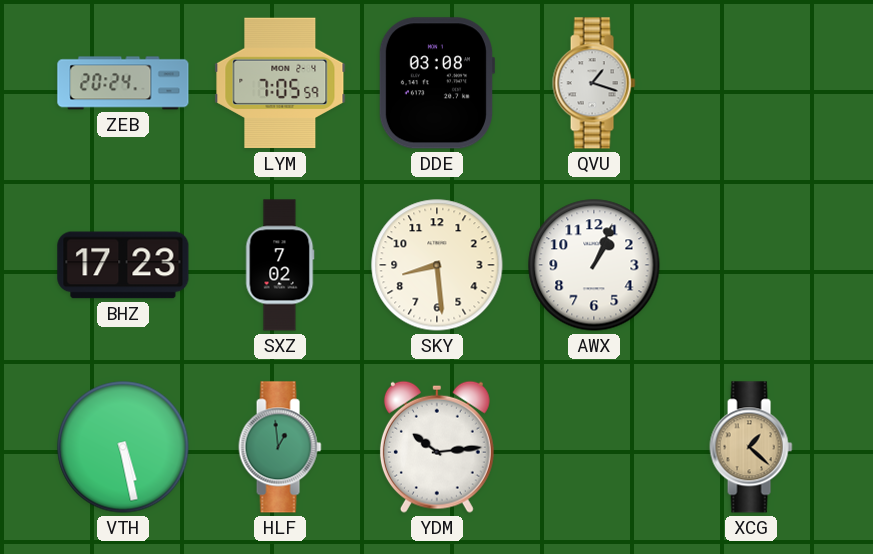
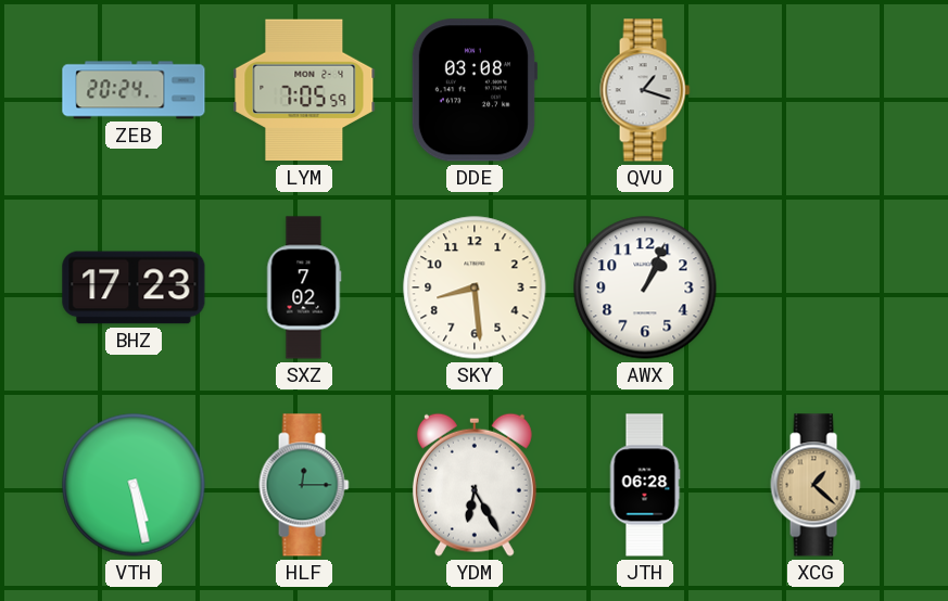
HLF: 12:59 -> 12:15
YDM: 10:14 -> 6:25
JTH: none -> 06:28
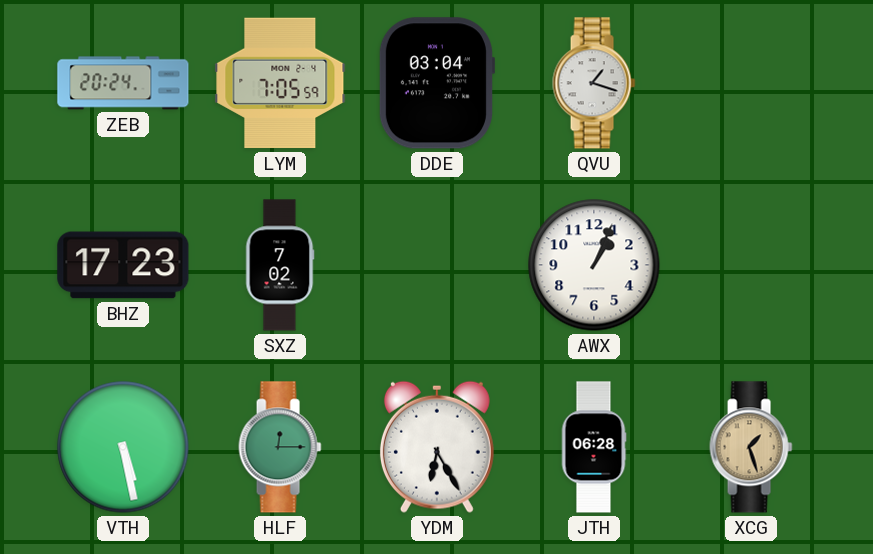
DDE: 03:08 -> 03:04
SKY: 8:29 -> none
XCG: 1:22 -> 1:27
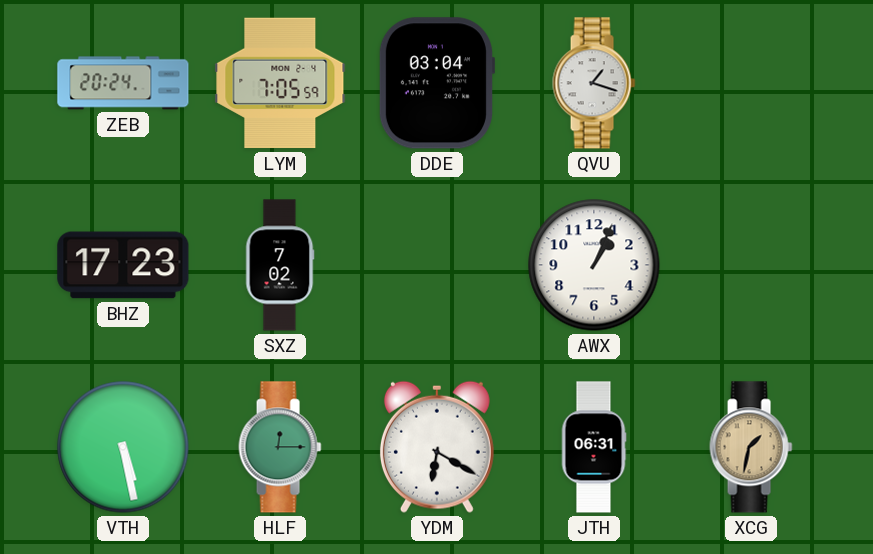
YDM: 6:25 -> 6:20
JTH: 06:28 -> 06:31
XCG: 1:27 -> 1:32
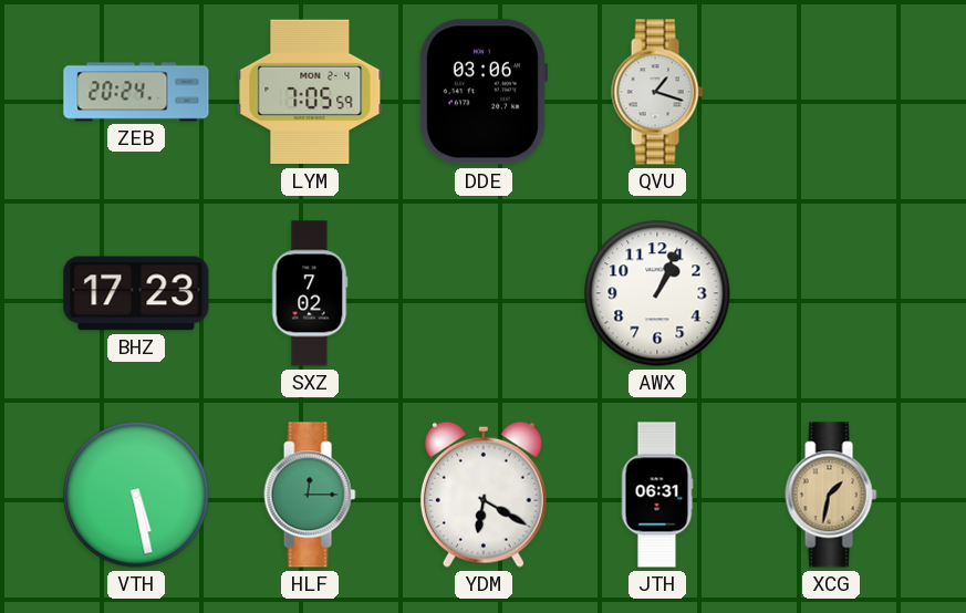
DDE: 03:04 -> 03:06
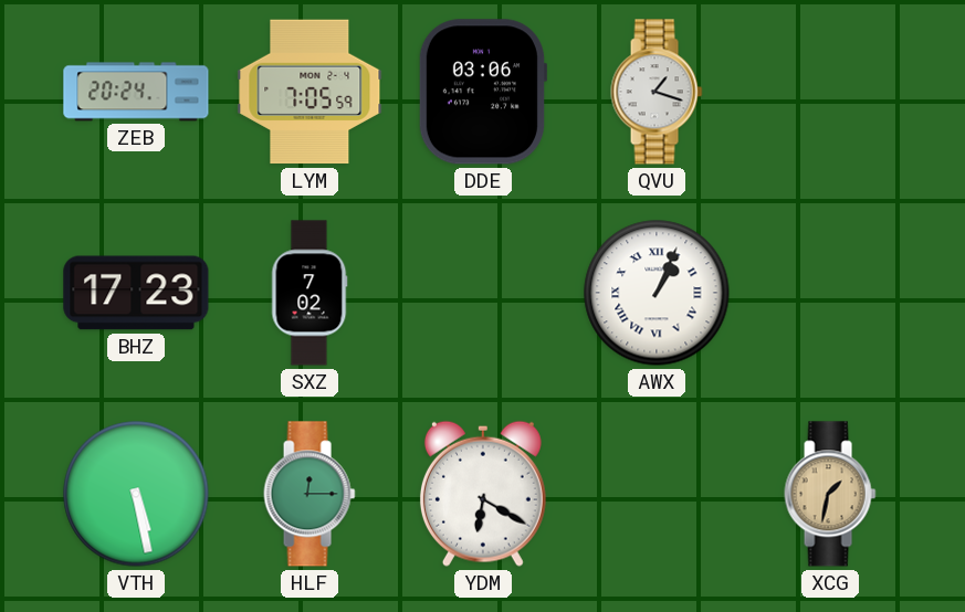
AWX numerals: Arabic -> Roman
JTH: 06:31 -> none
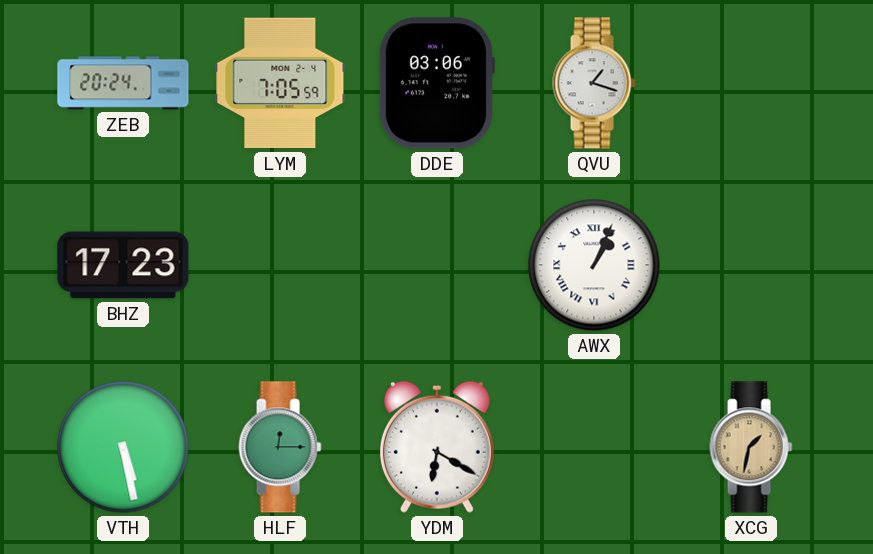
SXZ: 7:02 -> none
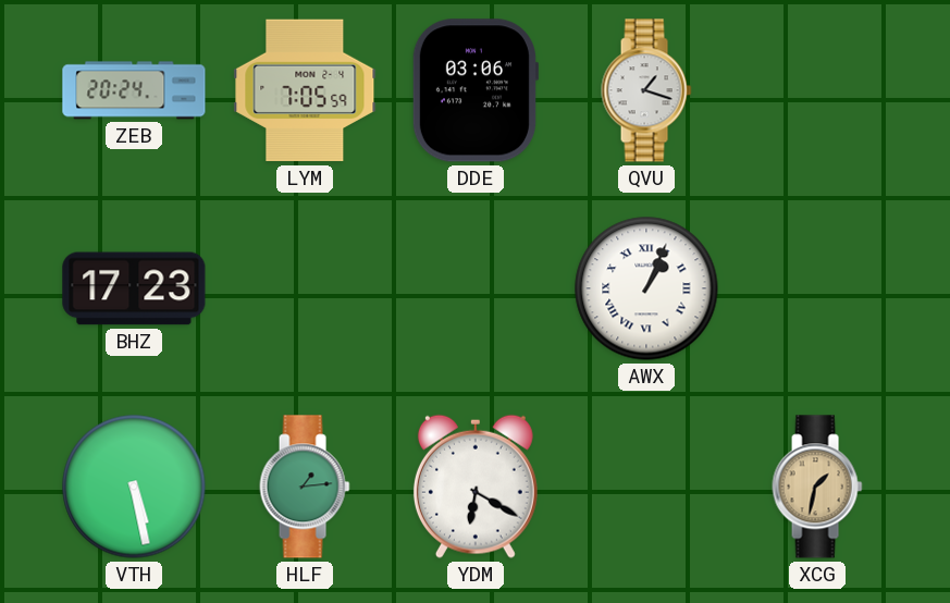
HLF: 12:15 -> 1:14
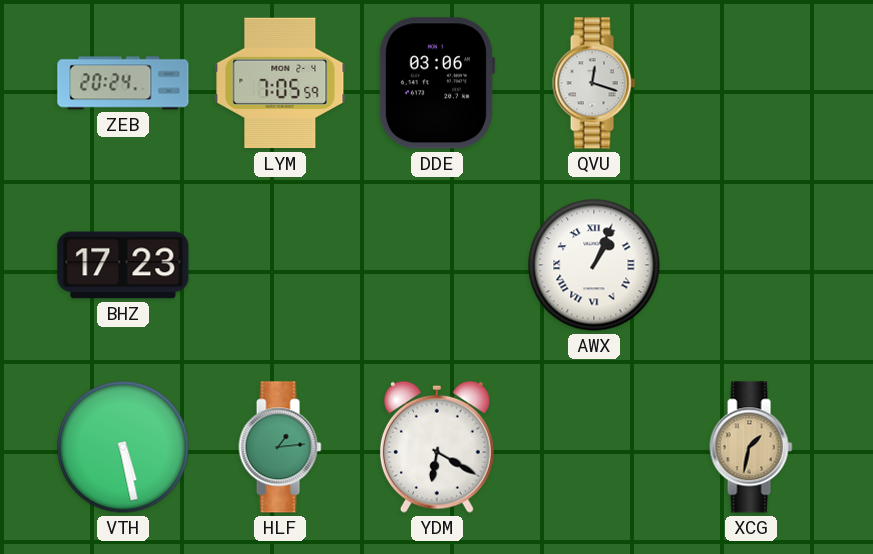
QVU: 1:18 -> 12:18
